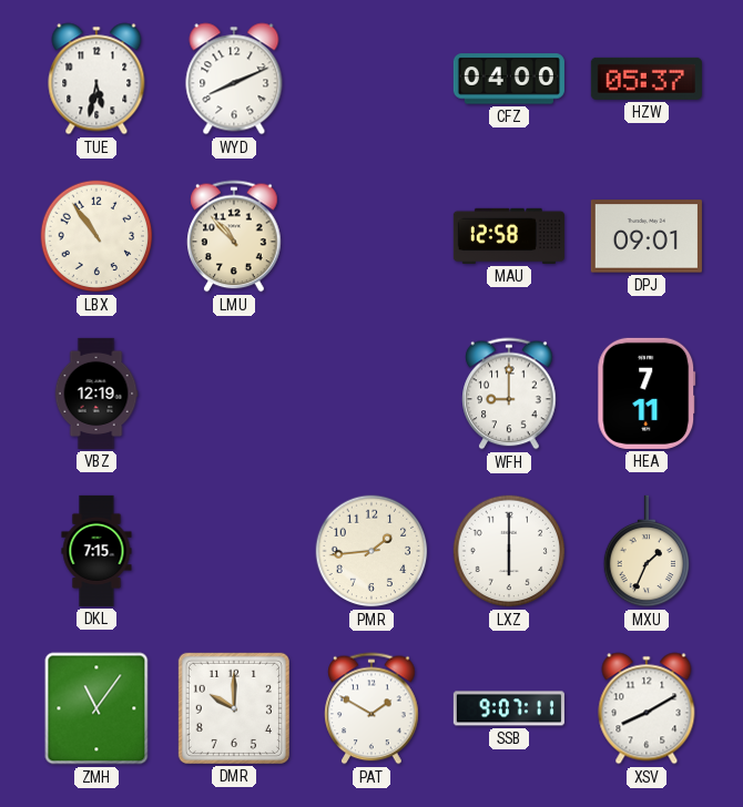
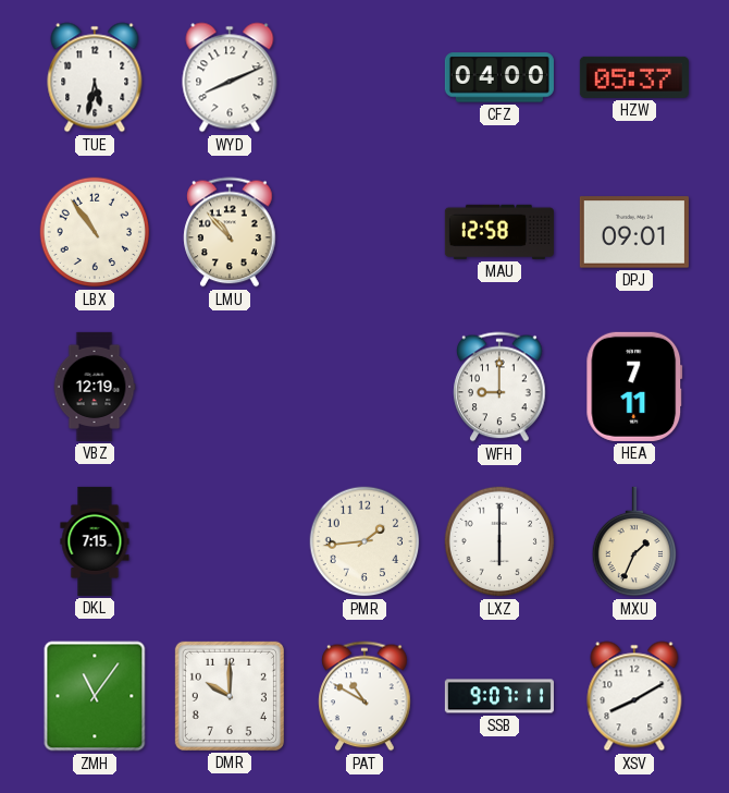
PAT: 1:50 -> 10:50
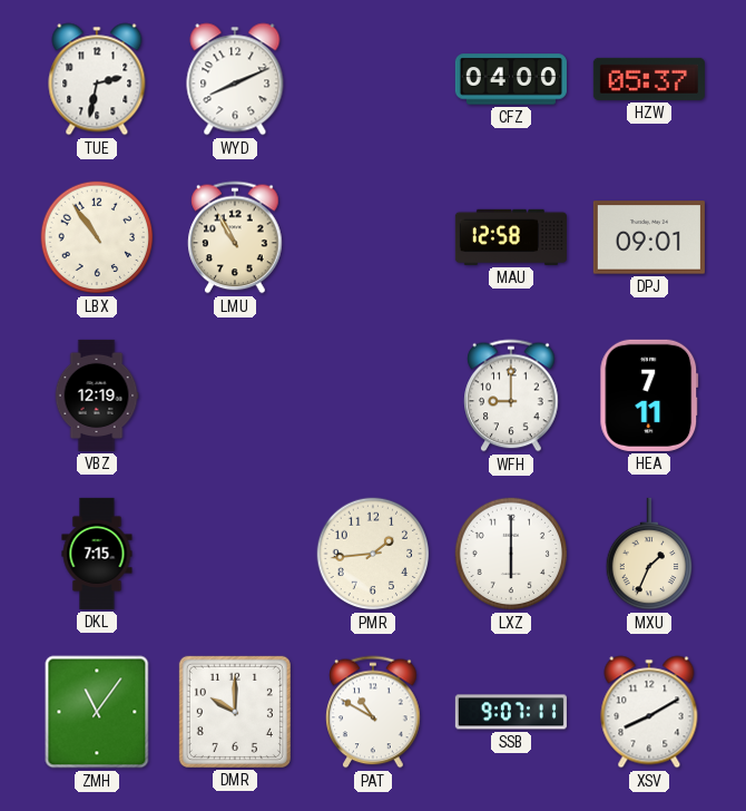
TUE: 5:32 -> 2:32
LMU: 10:53 -> 10:55
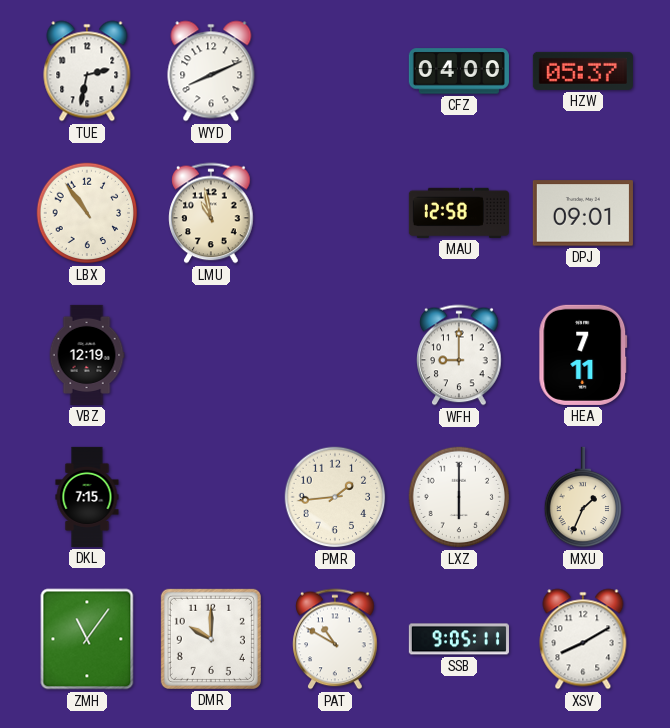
LMU: 10:55 -> 10:58
SSB: 9:07 -> 9:05
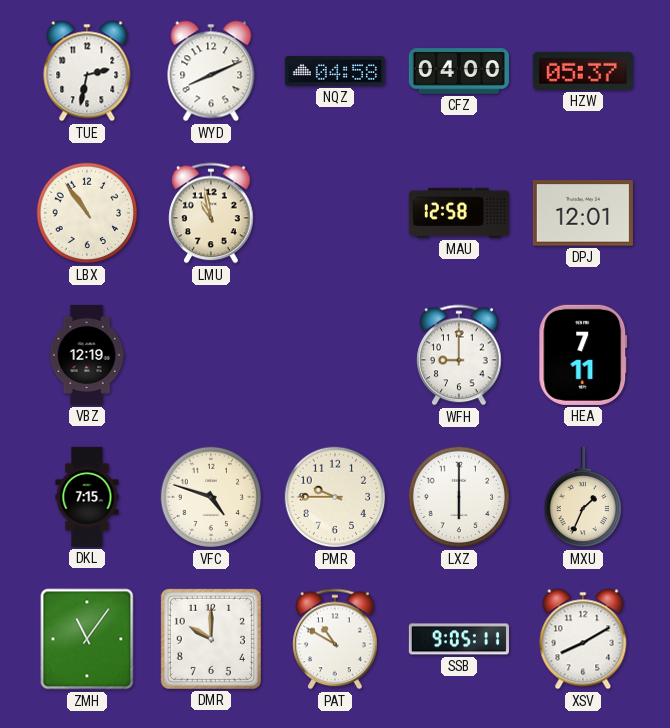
NQZ: none -> 04:58
DPJ: 09:01 -> 12:01
VFC: none -> 4:48
PMR: 1:44 -> 9:45
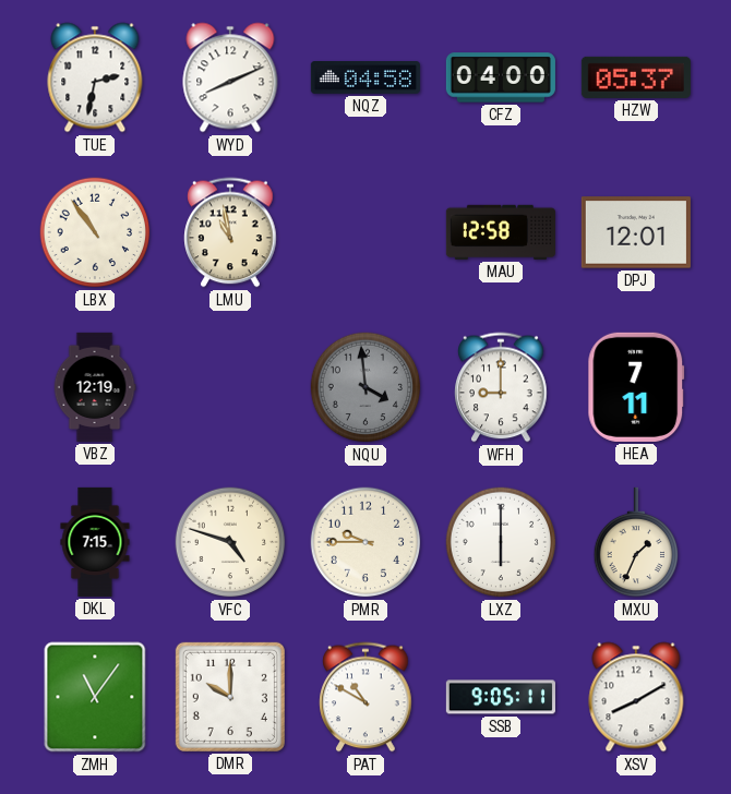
NQU: none -> 3:59
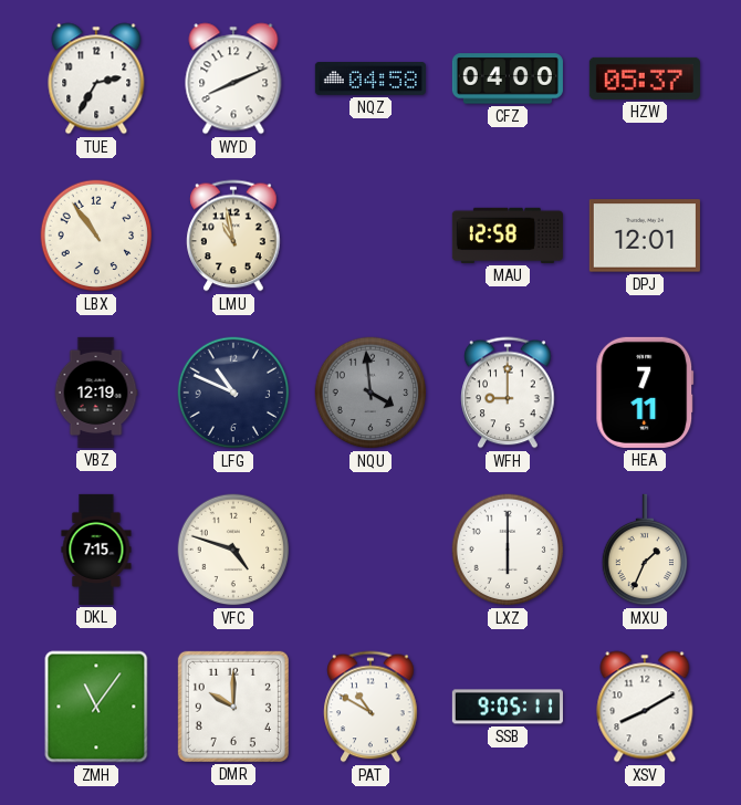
TUE: 2:32 -> 2:35
LFG: none -> 10:49
PMR: 9:45 -> none
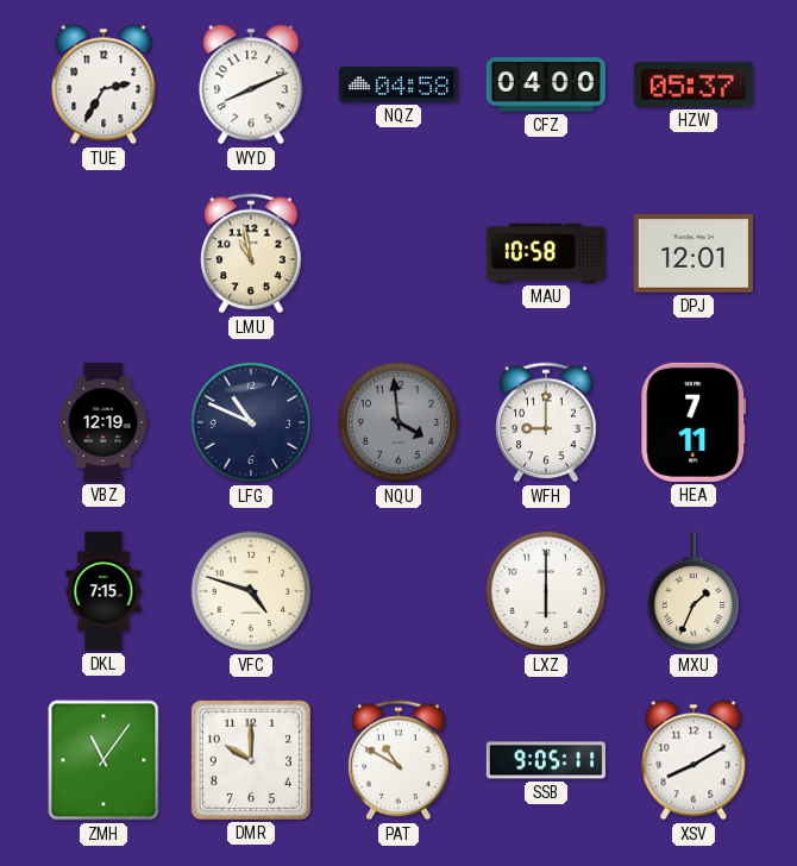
LBX: 10:54 -> none
MAU: 12:58 -> 10:58
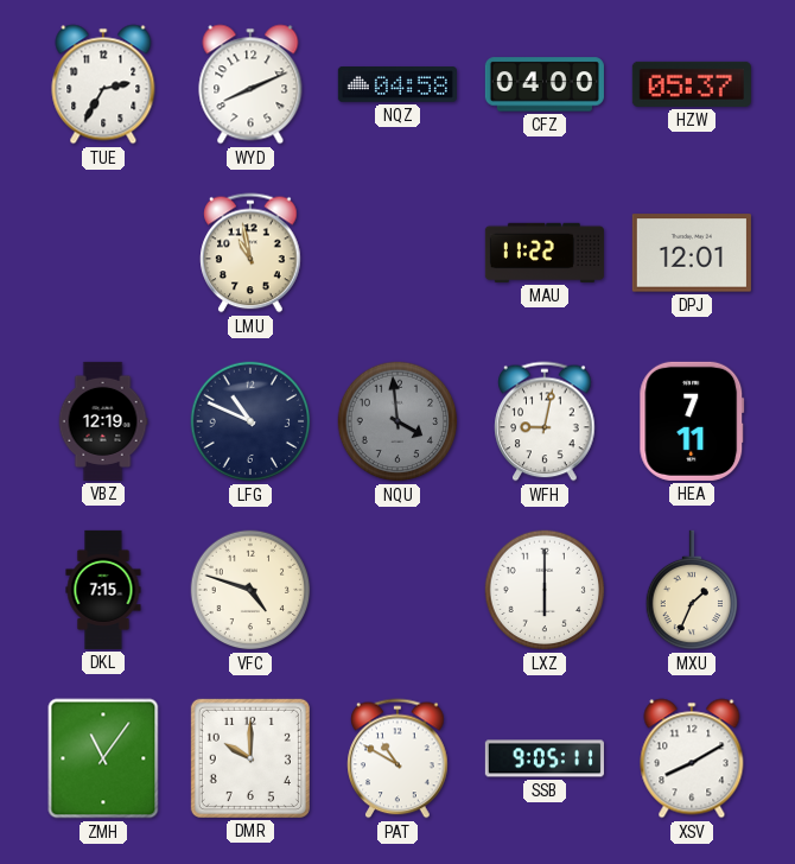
MAU: 10:58 -> 11:22
WFH: 9:00 -> 9:02
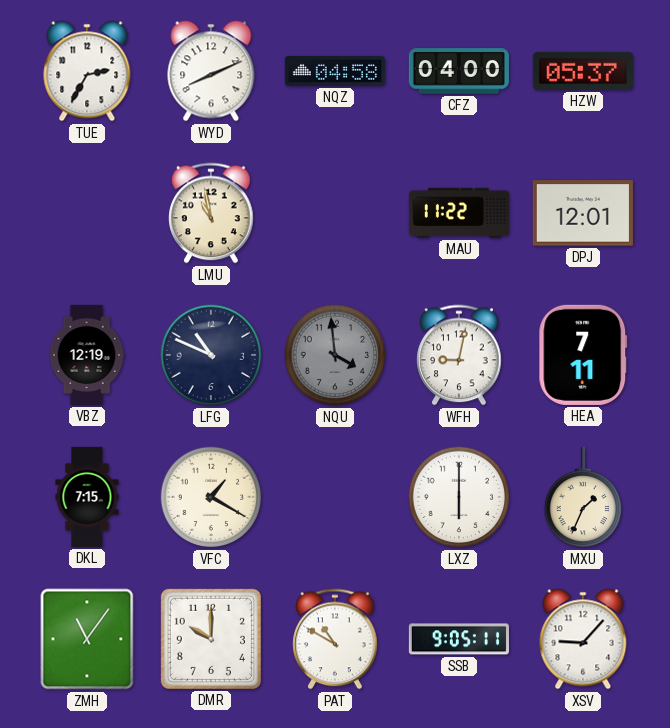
VFC: 4:48 -> 1:20
XSV: 8:10 -> 9:07
